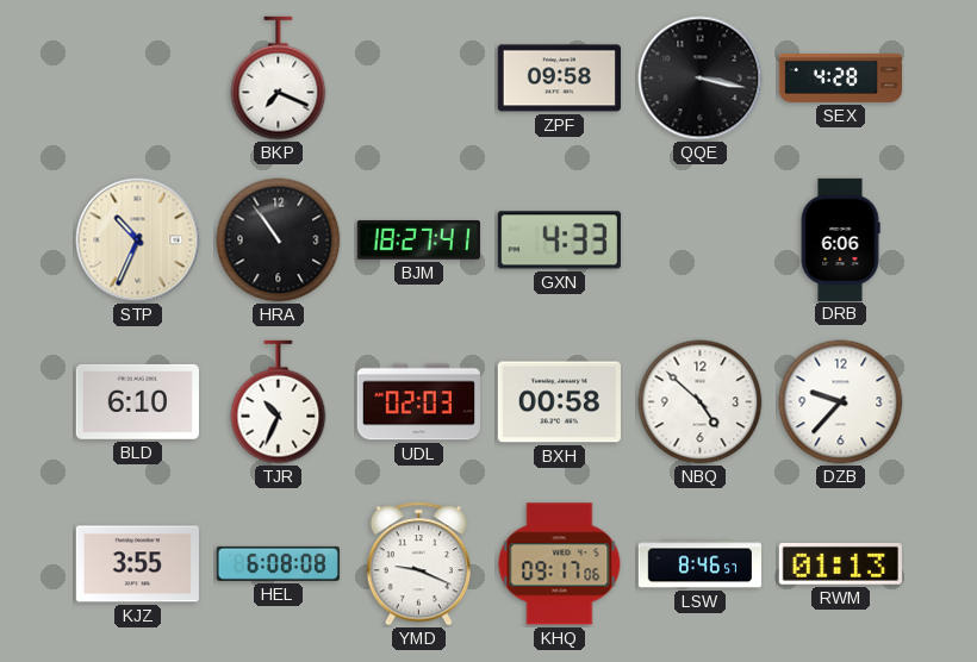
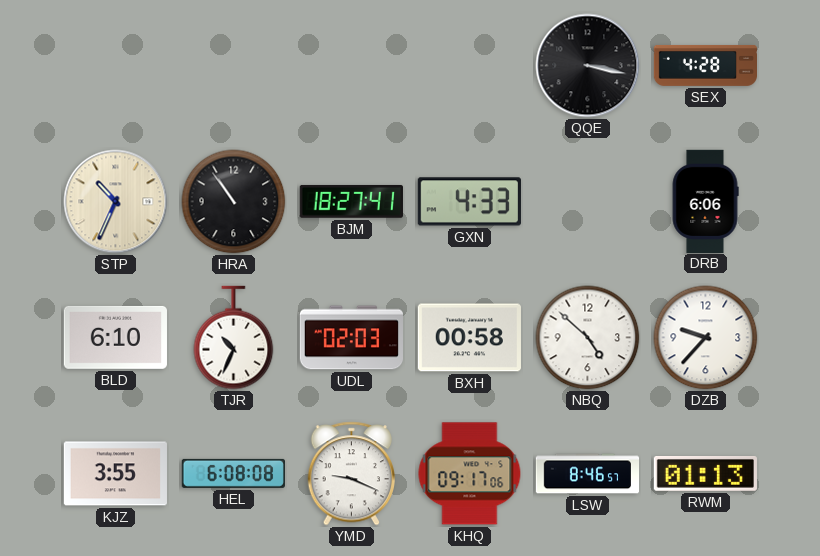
BKP: 7:19 -> none
ZPF: 09:58 -> none
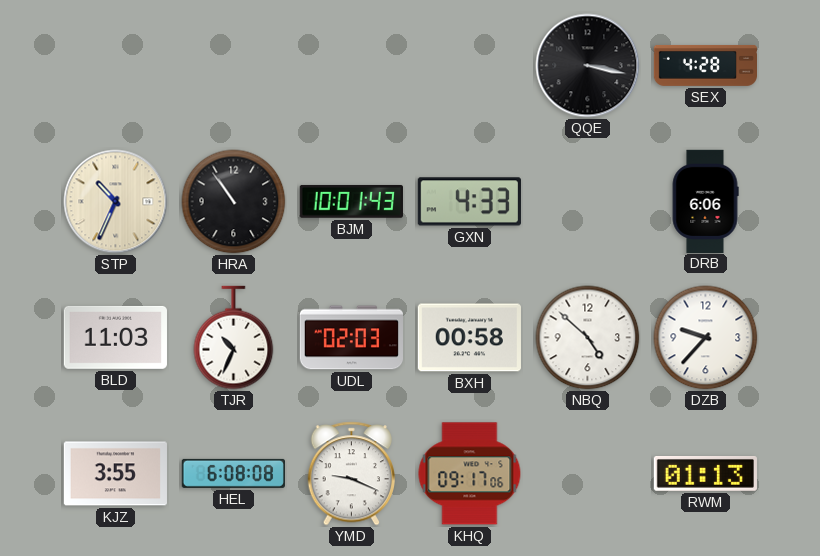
BJM: 18:27 -> 10:01
BLD: 6:10 -> 11:03
LSW: 8:46 -> none
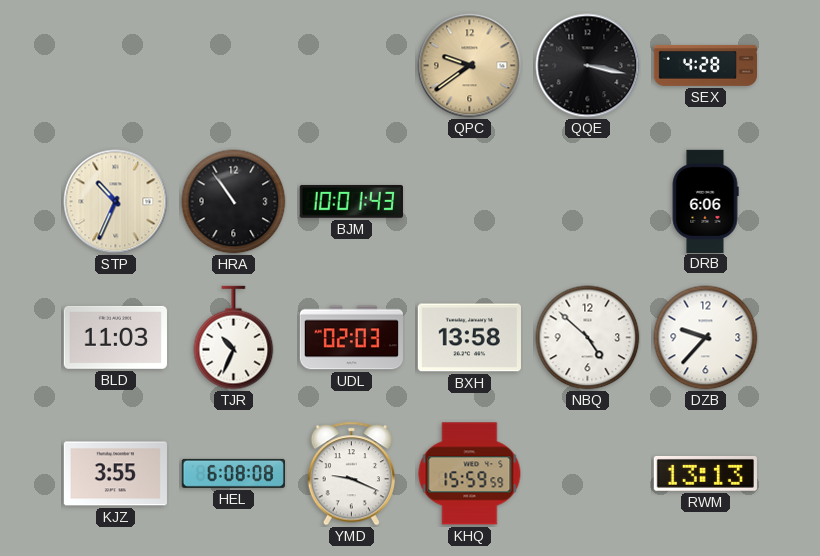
QPC: none -> 9:39
GXN: 4:33 -> none
BXH: 00:58 -> 13:58
KHQ: 09:17 -> 15:59
RWM: 01:13 -> 13:13
